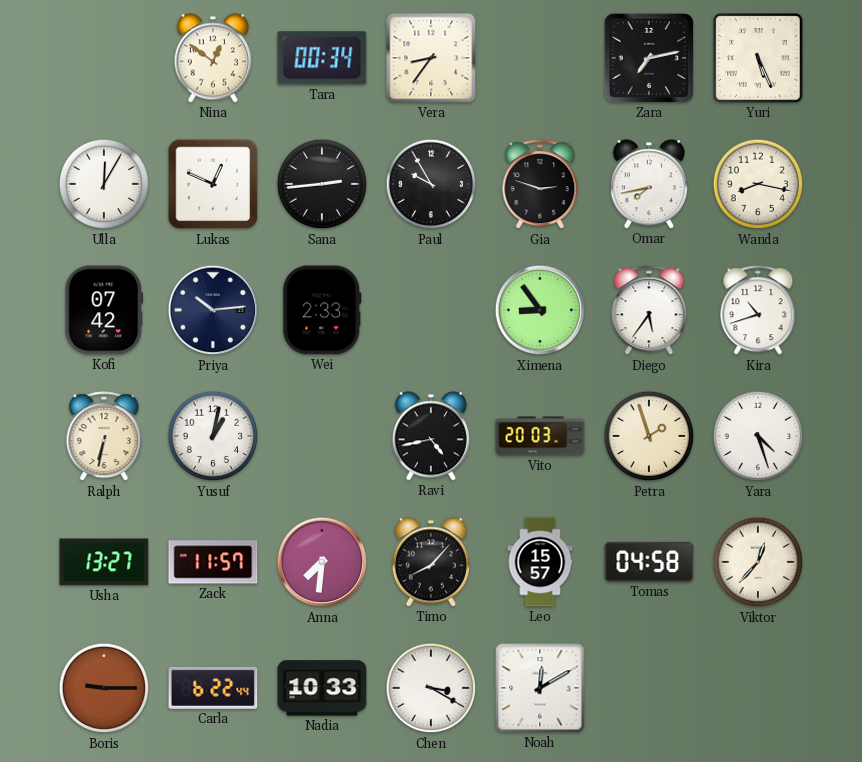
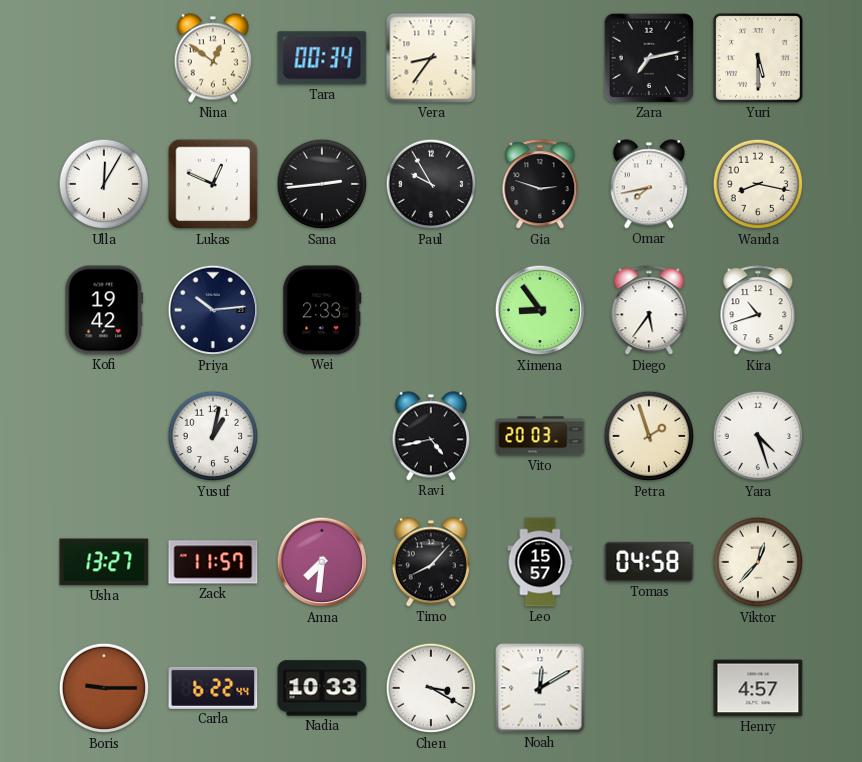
Yuri: 5:26 -> 5:30
Kofi: 07:42 -> 19:42
Ralph: 6:32 -> none
Henry: none -> 4:57
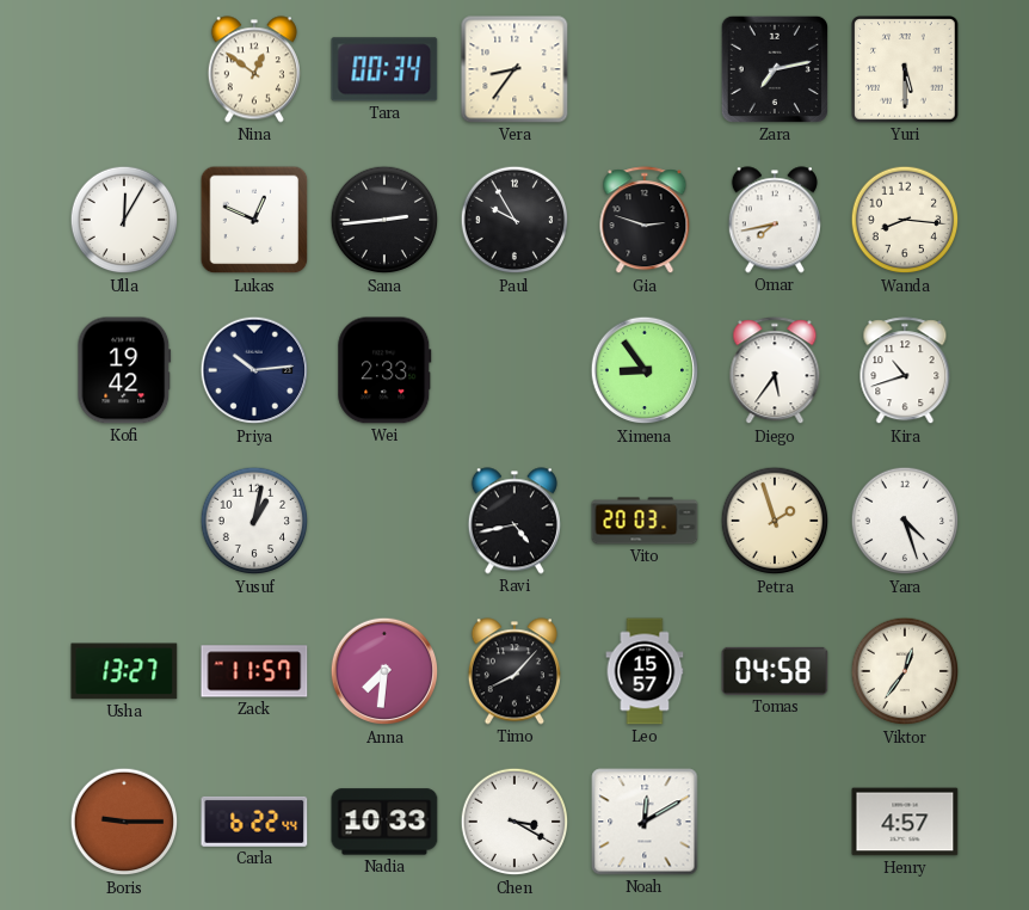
Wanda: 8:17 -> 8:16
Viktor: 12:37 -> 12:36
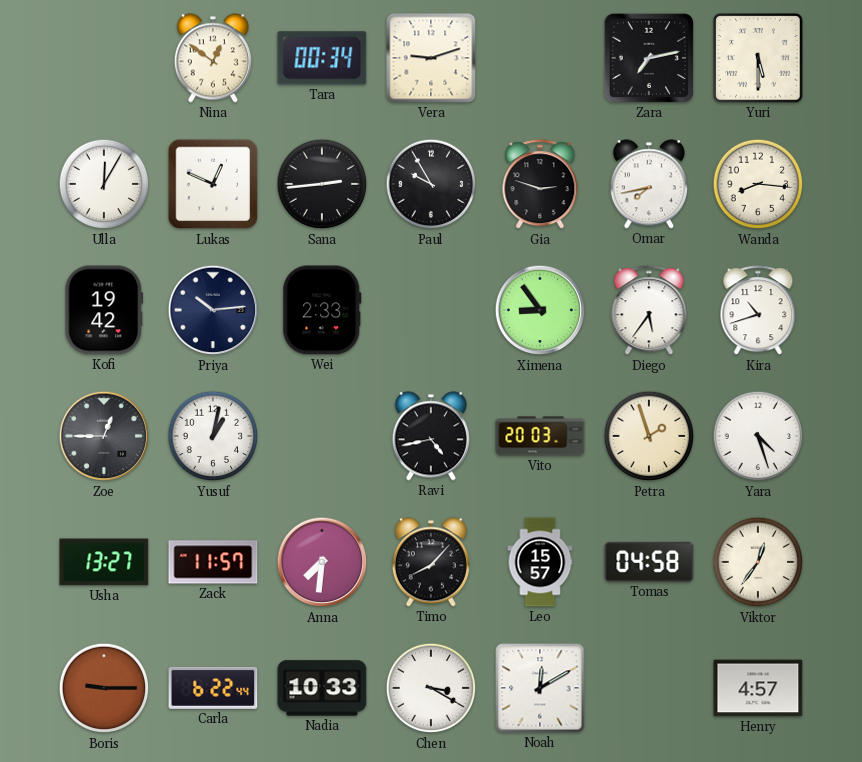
Vera: 8:36 -> 9:12
Zoe: none -> 12:45
